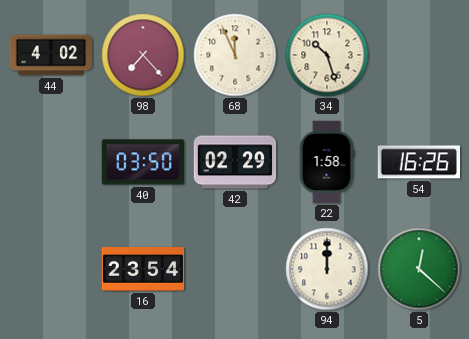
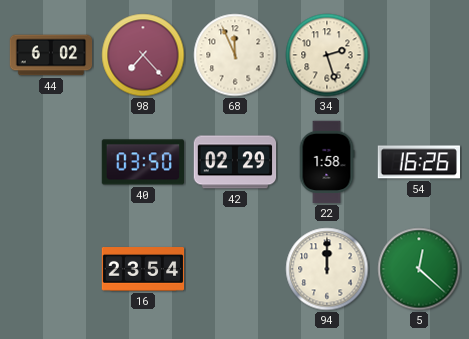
44: 4:02 -> 6:02
34: 10:27 -> 2:27
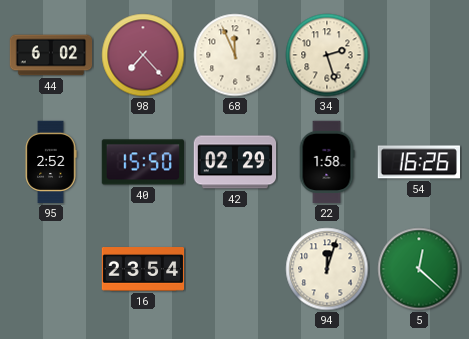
95: none -> 2:52
40: 03:50 -> 15:50
94: 12:00 -> 12:03
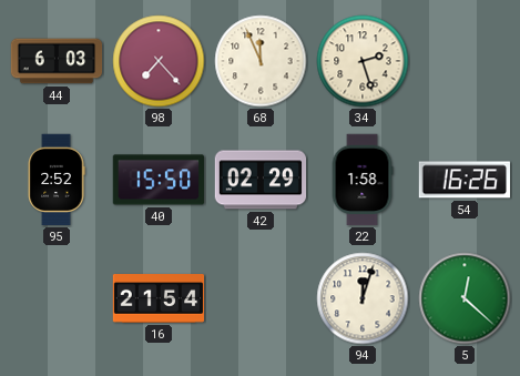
44: 6:02 -> 6:03
16: 23:54 -> 21:54
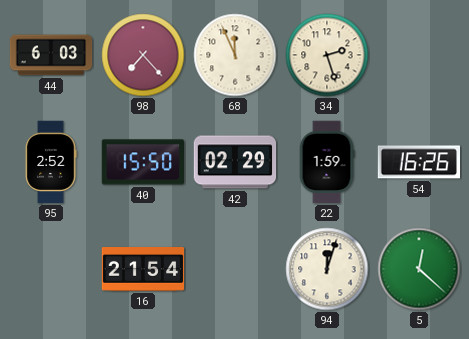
22: 1:58 -> 1:59
